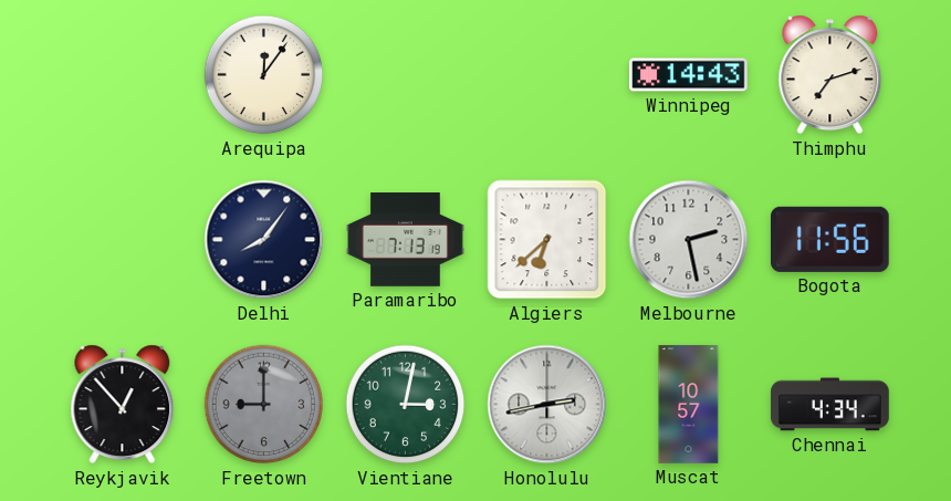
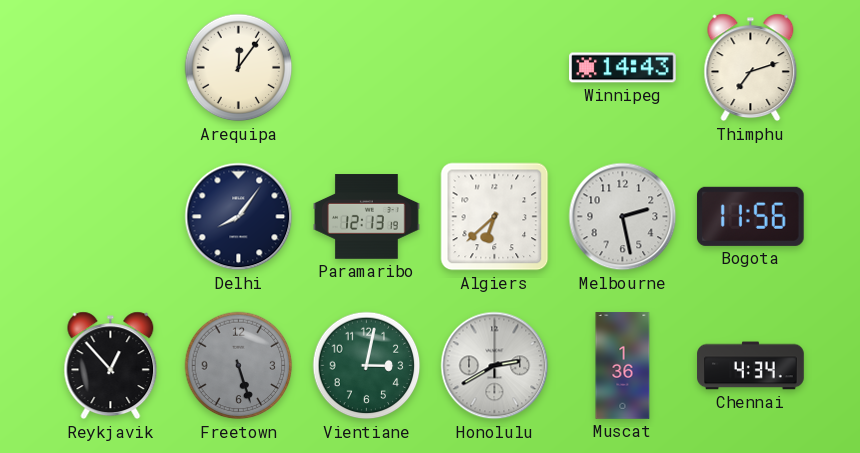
Paramaribo: 7:13 -> 12:13
Freetown: 9:00 -> 5:27
Honolulu: 2:43 -> 2:40
Muscat: 10:57 -> 1:36
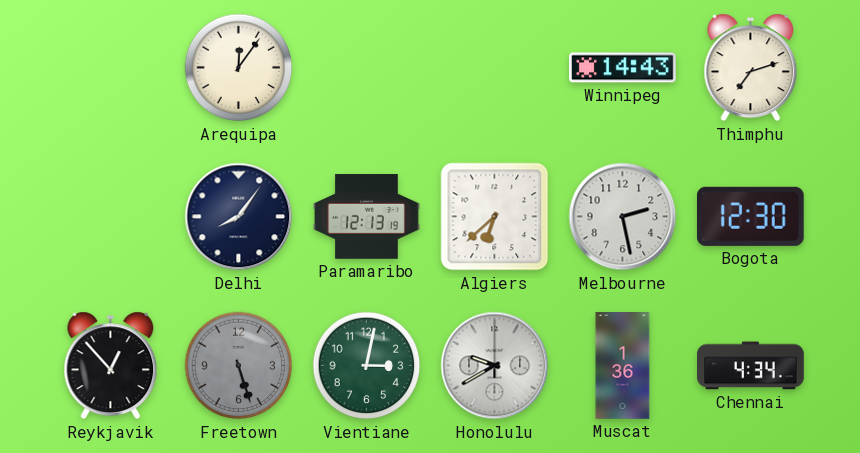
Bogota: 11:56 -> 12:30
Honolulu: 2:40 -> 9:40
